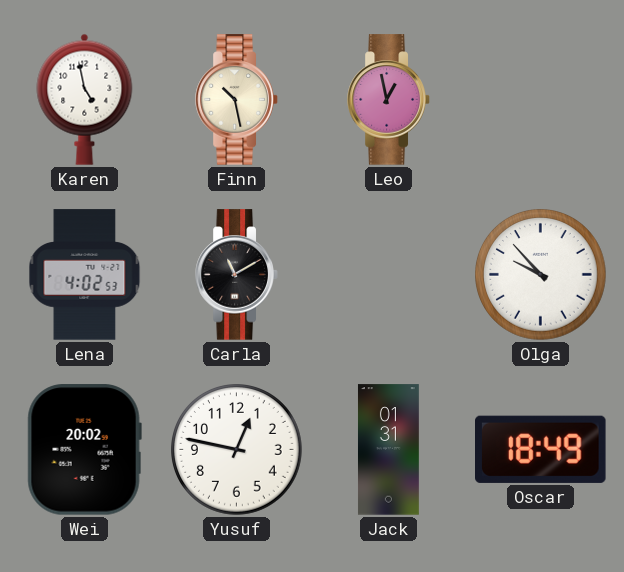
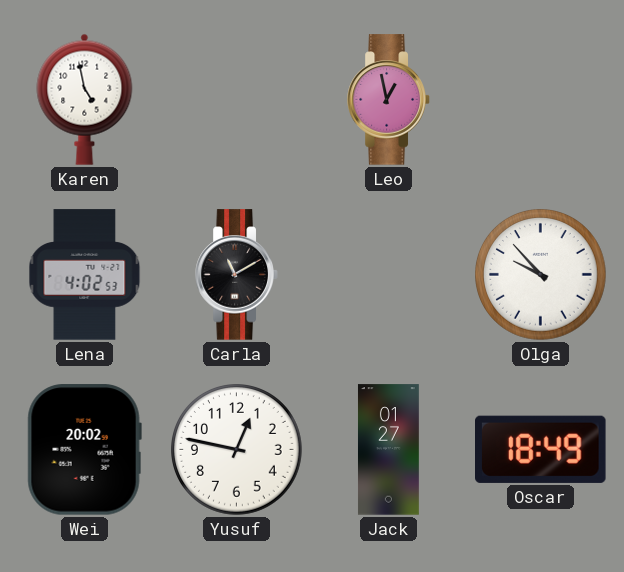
Finn: 10:28 -> none
Jack: 01:31 -> 01:27
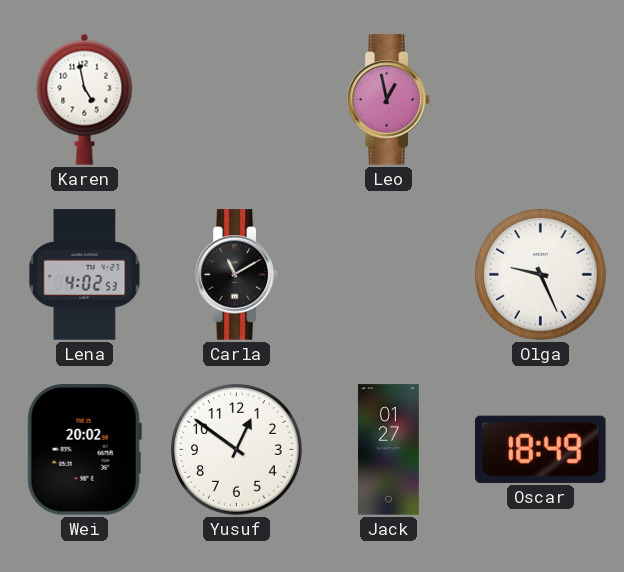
Olga: 9:53 -> 9:26
Yusuf: 12:47 -> 12:51
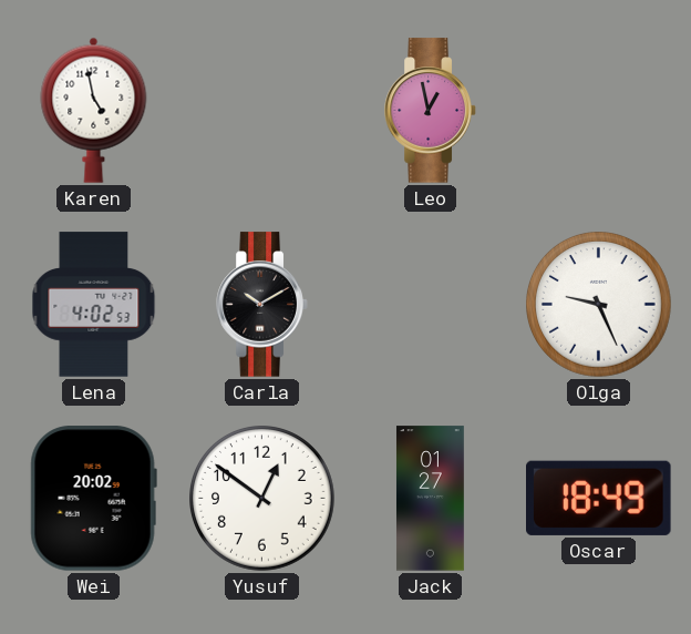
Carla: 11:10 -> 10:10
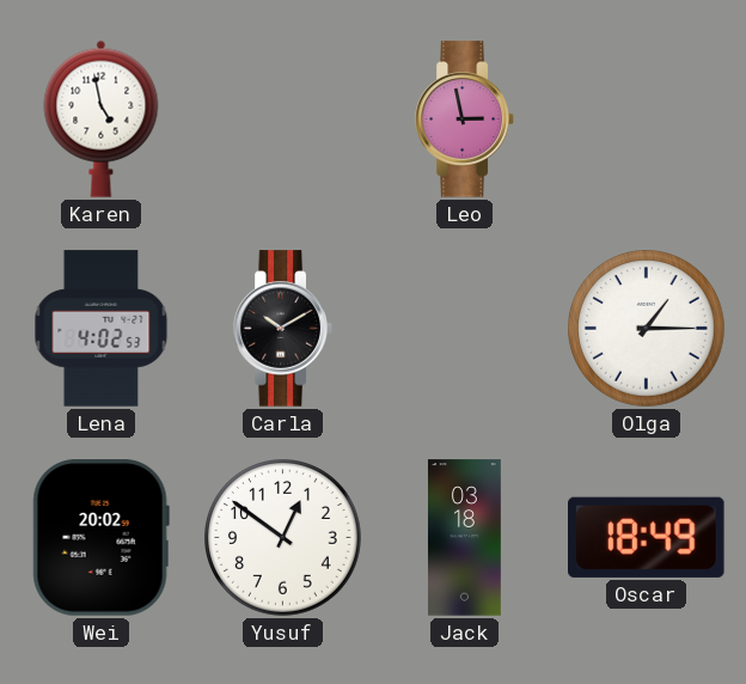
Leo: 12:58 -> 2:58
Olga: 9:26 -> 1:15
Jack: 01:27 -> 03:18
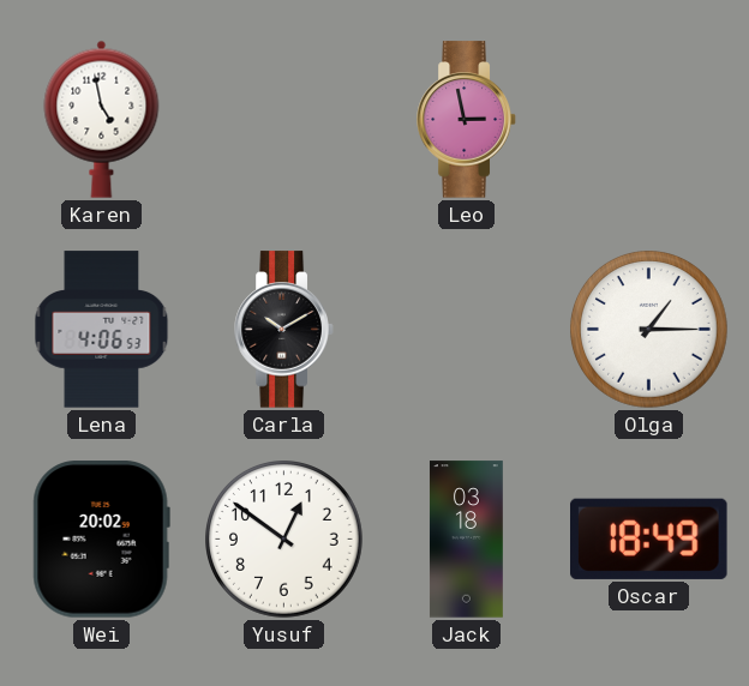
Lena: 4:02 -> 4:06
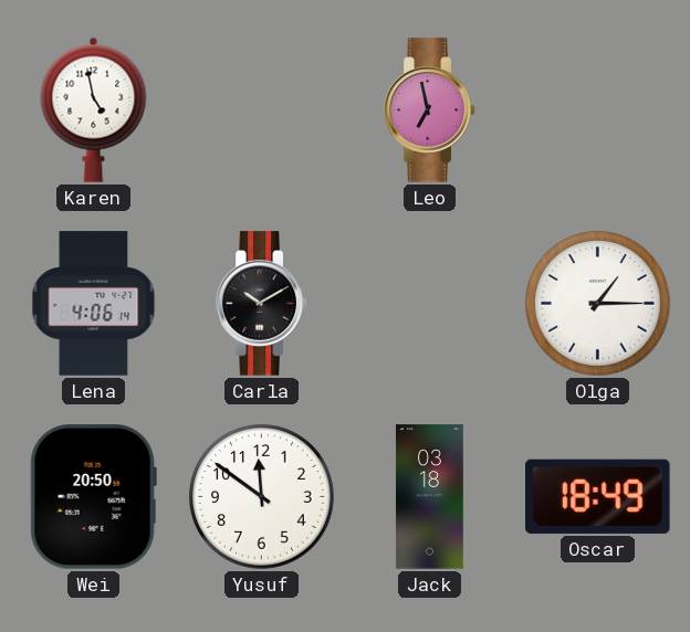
Leo: 2:58 -> 6:58
Lena: 4:06:53 -> 4:06:14
Wei: 20:02 -> 20:50
Yusuf: 12:51 -> 11:51
